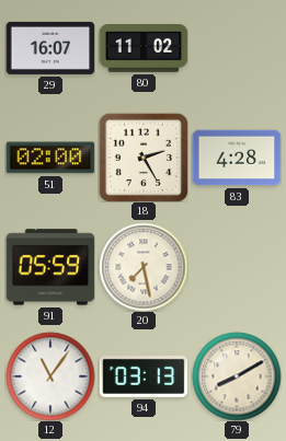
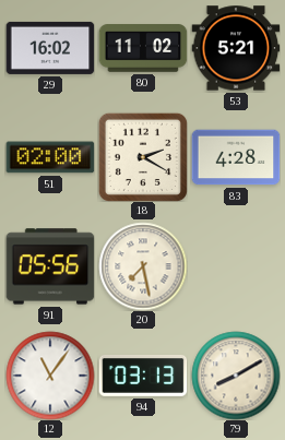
29: 16:07 -> 16:02
53: none -> 5:21
18: 2:25 -> 2:20
91: 05:59 -> 05:56
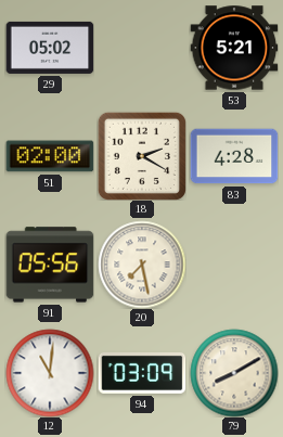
29: 16:02 -> 05:02
80: 11:02 -> none
12: 11:06 -> 11:01
94: 03:13 -> 03:09
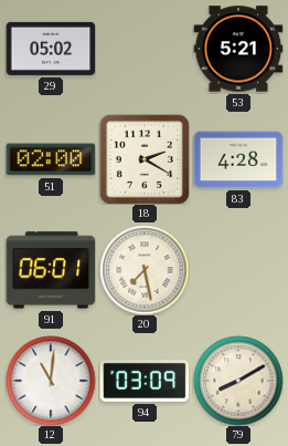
91: 05:56 -> 06:01
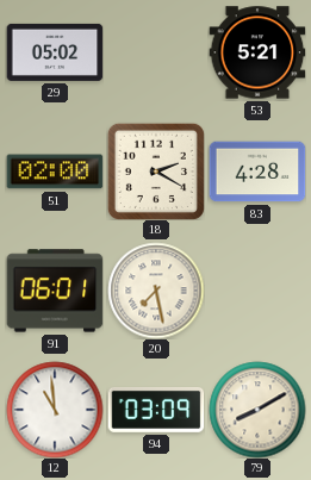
12: 11:01 -> 10:59
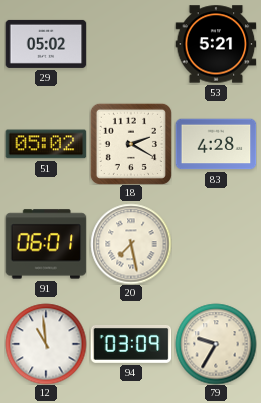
51: 02:00 -> 05:02
79: 8:10 -> 9:35
